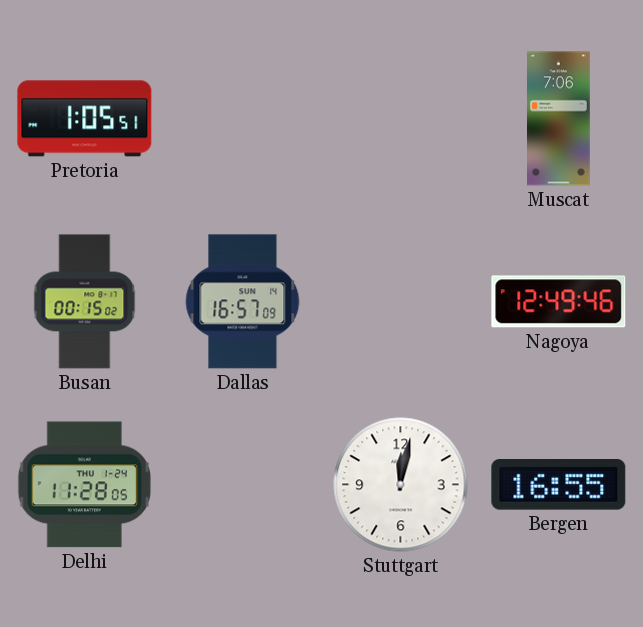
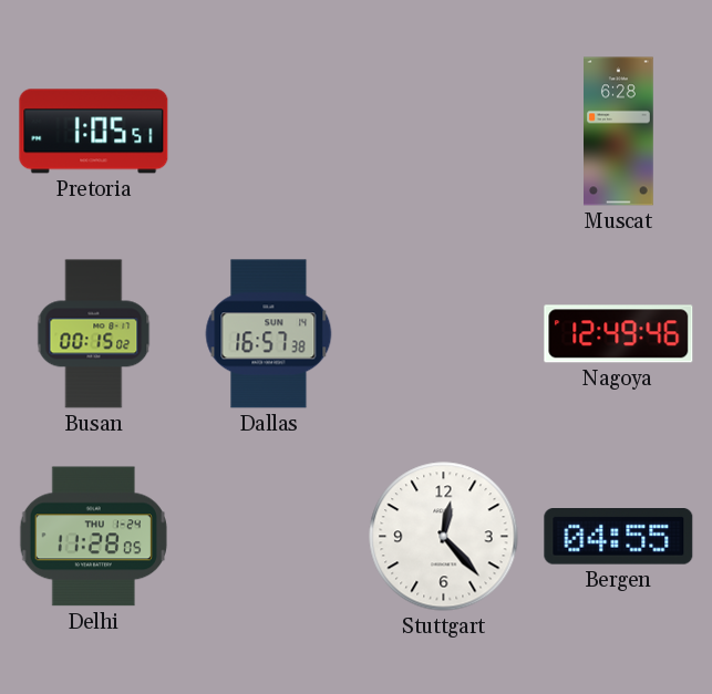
Muscat: 7:06 -> 6:28
Dallas: 16:57:09 -> 16:57:38
Stuttgart: 12:02 -> 12:23
Bergen: 16:55 -> 04:55
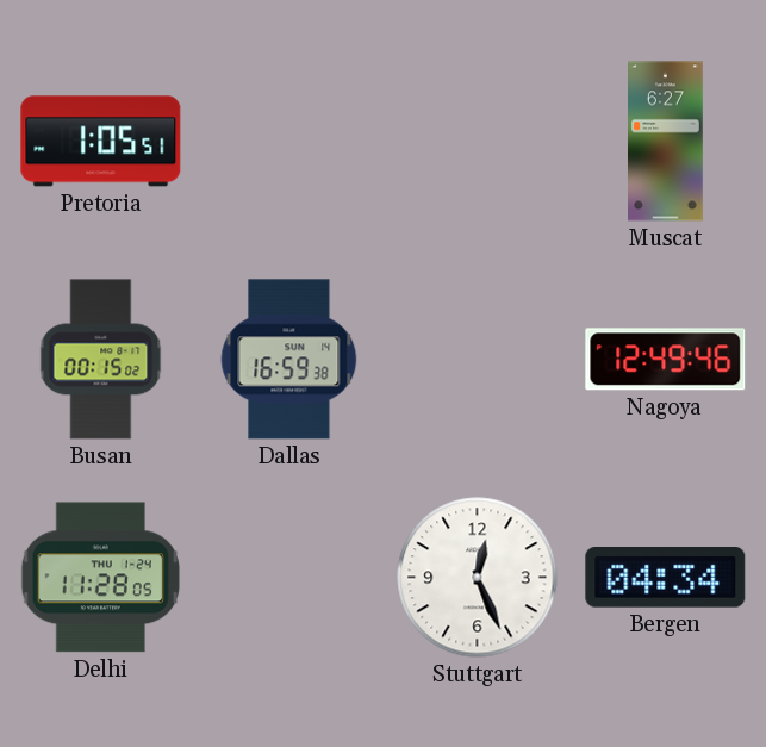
Muscat: 6:28 -> 6:27
Dallas: 16:57 -> 16:59
Stuttgart: 12:23 -> 12:26
Bergen: 04:55 -> 04:34
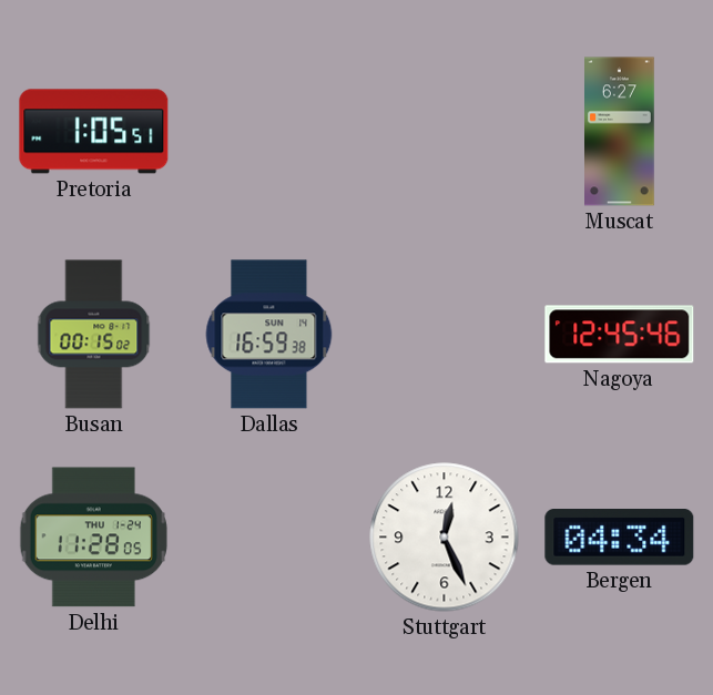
Nagoya: 12:49 -> 12:45
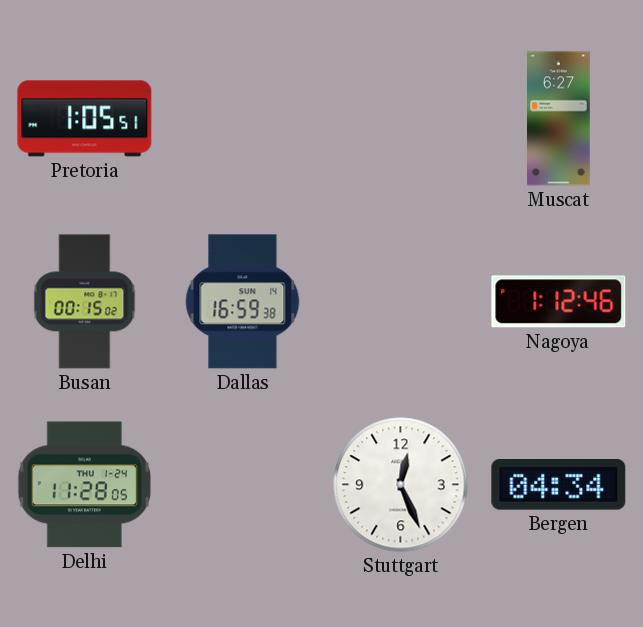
Nagoya: 12:45 -> 1:12
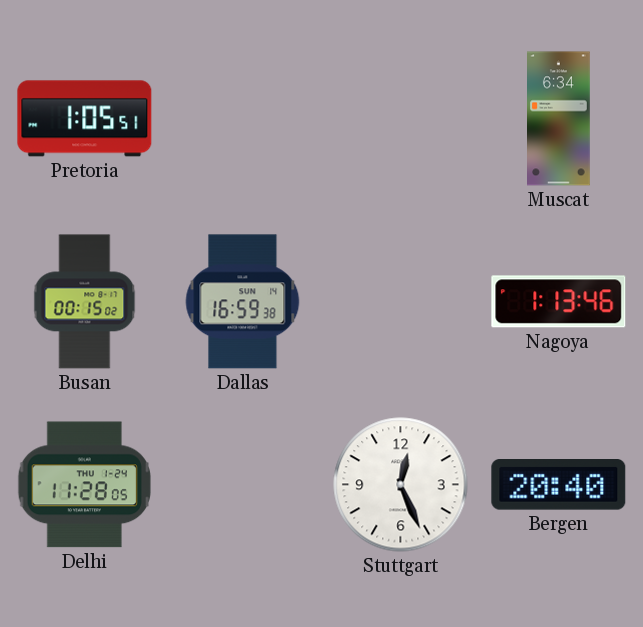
Muscat: 6:27 -> 6:34
Nagoya: 1:12 -> 1:13
Bergen: 04:34 -> 20:40
